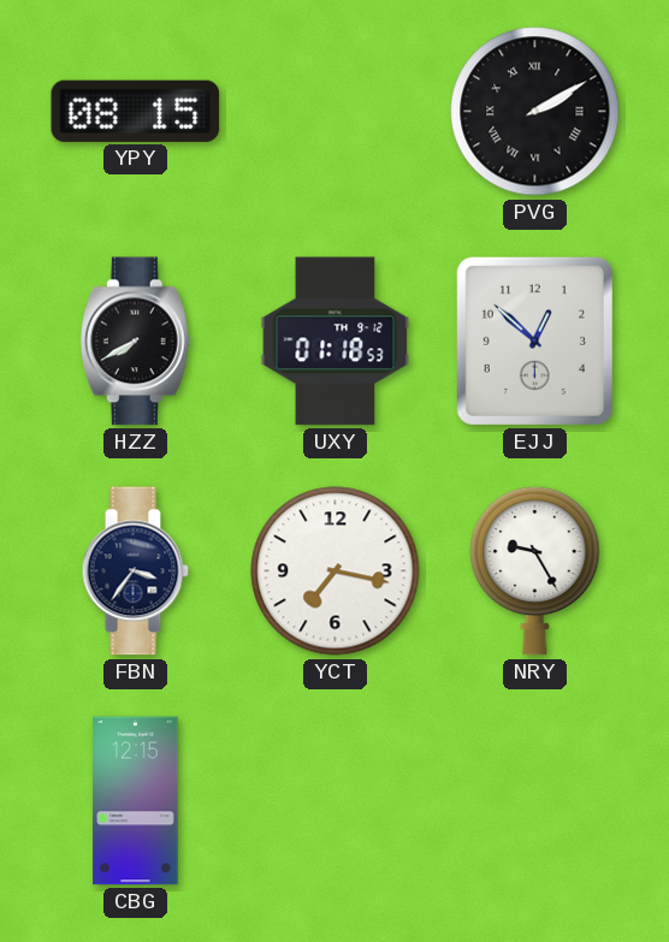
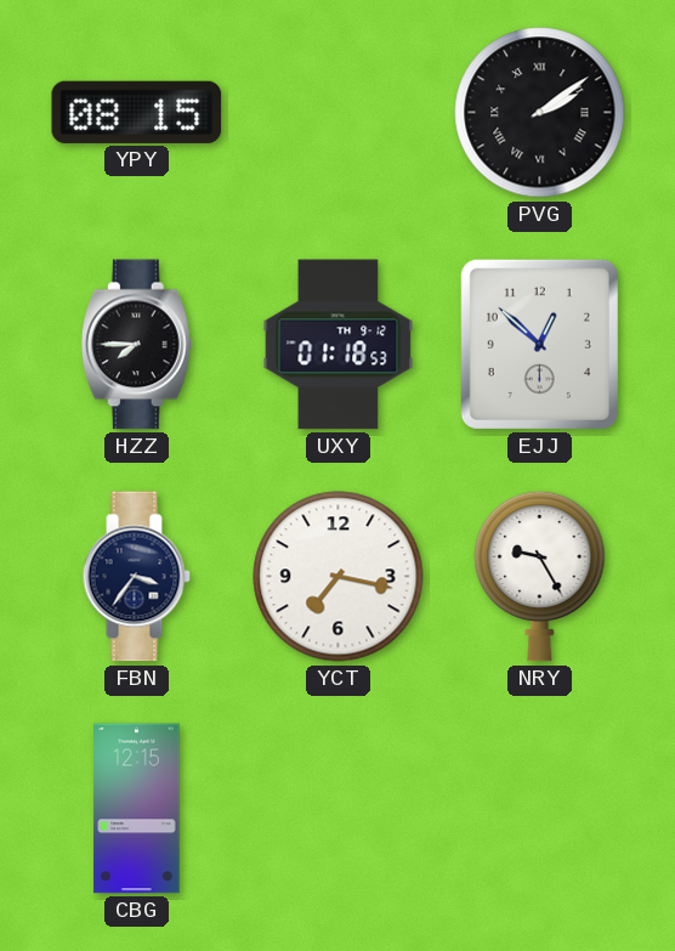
PVG: 2:10 -> 2:09
HZZ: 7:40 -> 7:45
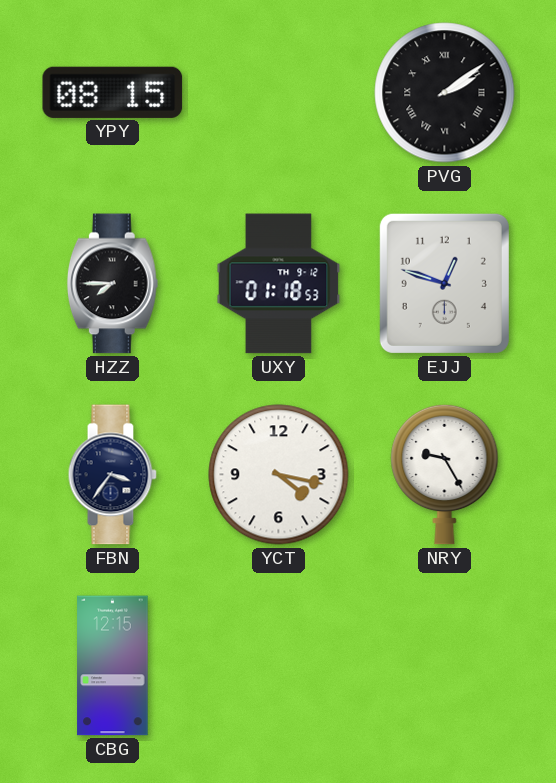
EJJ: 12:52 -> 12:48
YCT: 7:17 -> 4:17
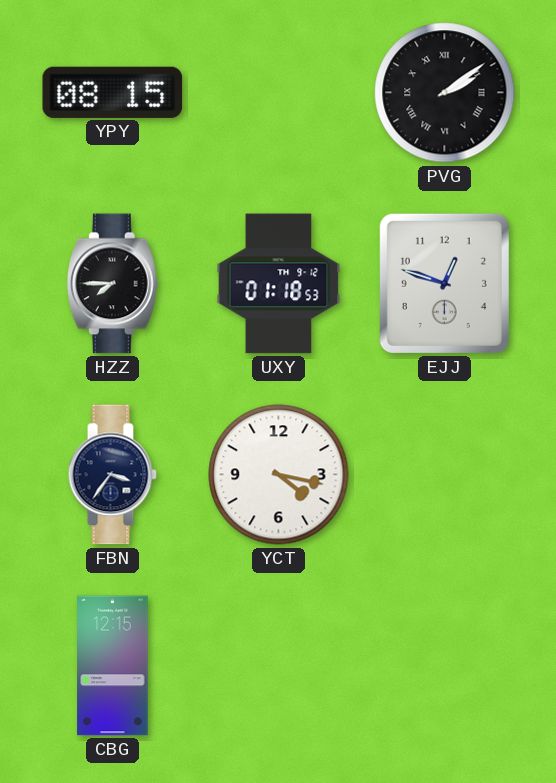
NRY: 9:25 -> none
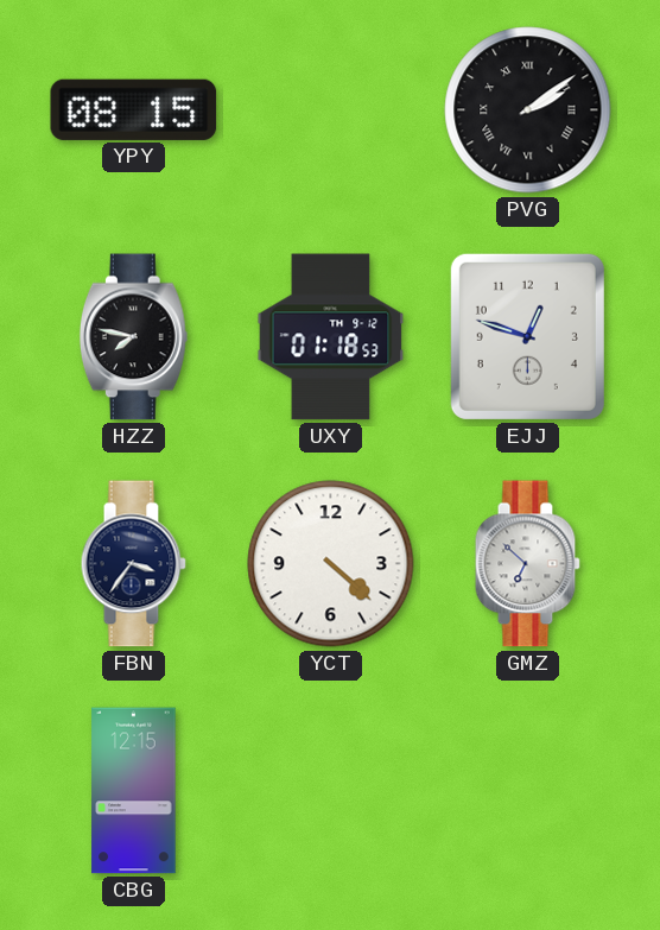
HZZ: 7:45 -> 7:47
YCT: 4:17 -> 4:22
GMZ: none -> 6:52
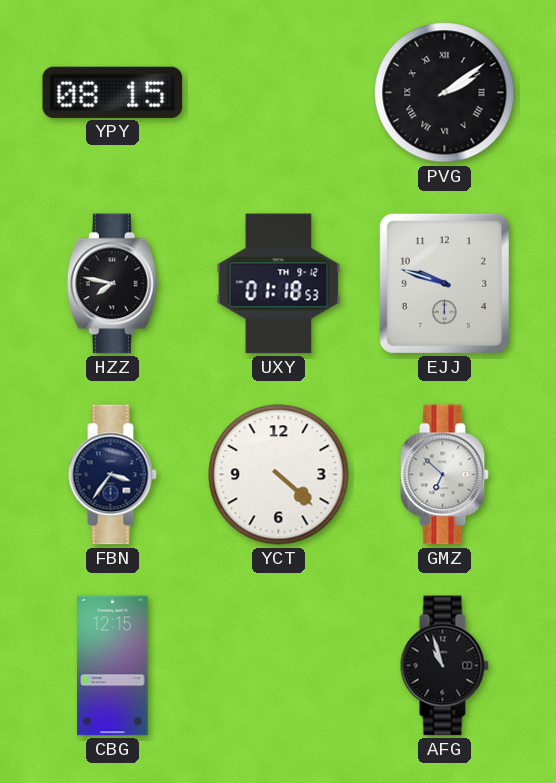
EJJ: 12:48 -> 9:48
AFG: none -> 10:57
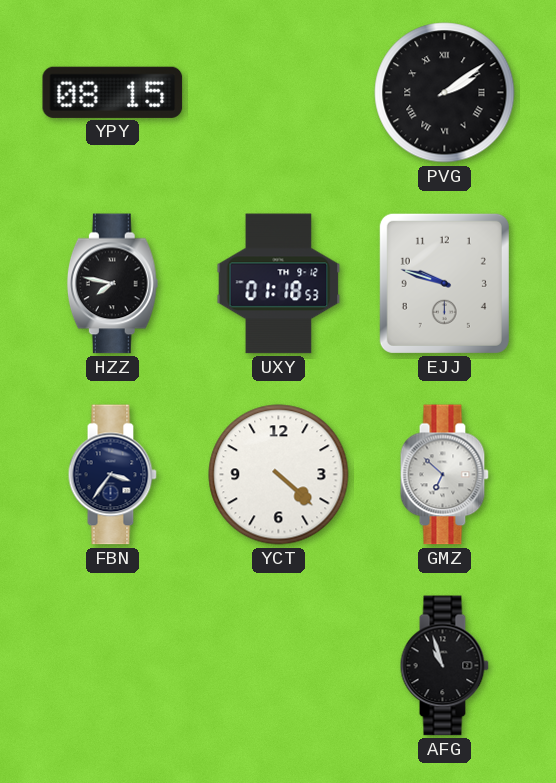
CBG: 12:15 -> none
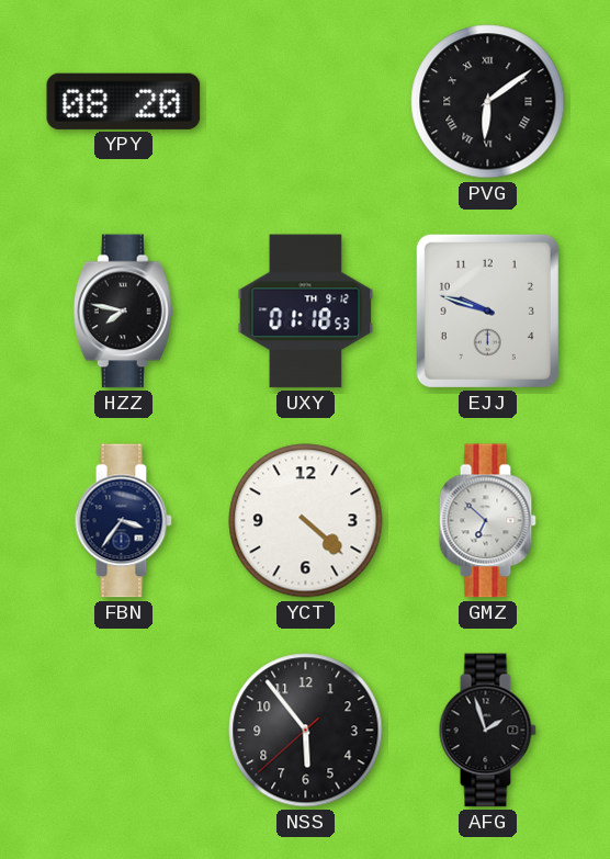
YPY: 08:15 -> 08:20
PVG: 2:09 -> 6:09
NSS: none -> 5:53
AFG: 10:57 -> 1:57
